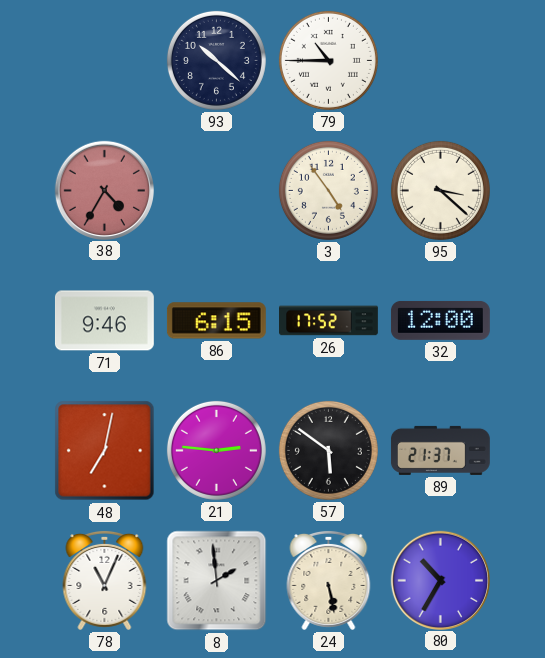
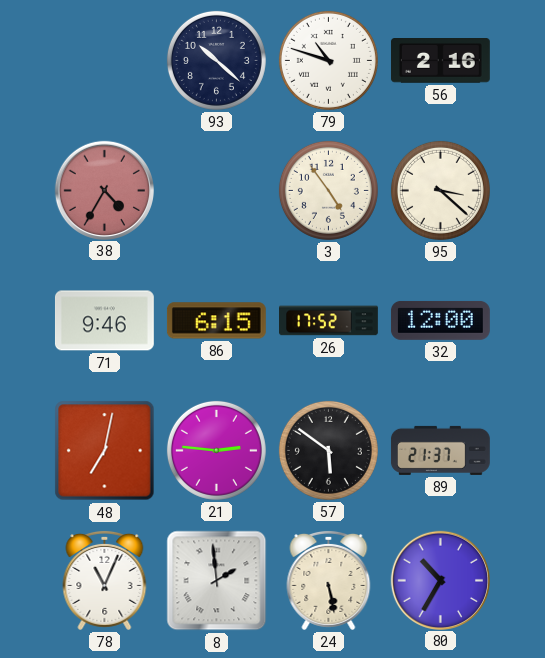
79: 10:45 -> 10:48
56: none -> 2:16
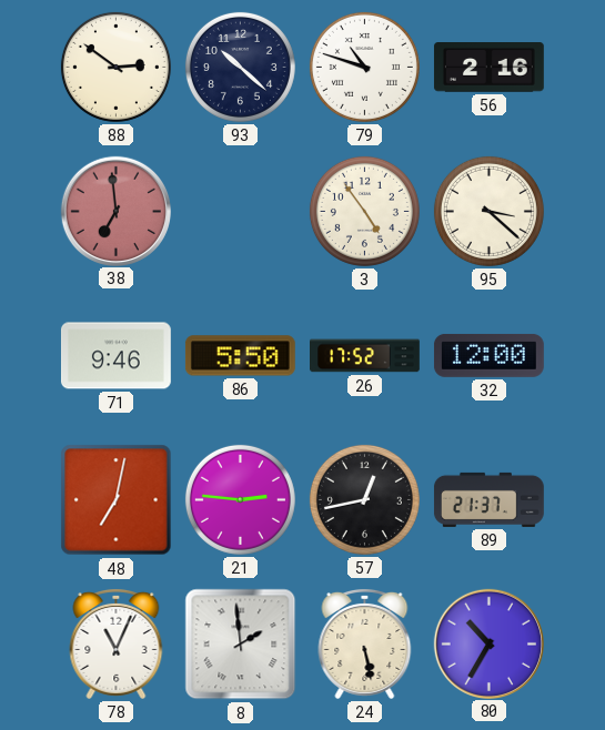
88: none -> 2:51
38: 4:35 -> 6:59
86: 6:15 -> 5:50
57: 5:51 -> 12:43
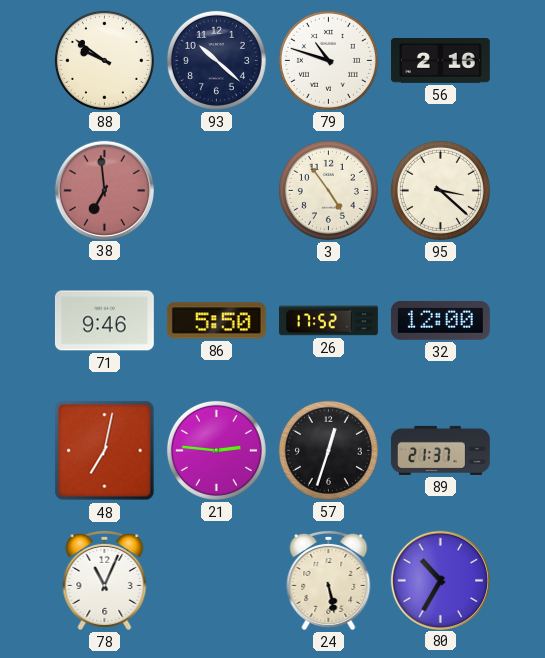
88: 2:51 -> 9:51
57: 12:43 -> 12:33
8: 1:59 -> none
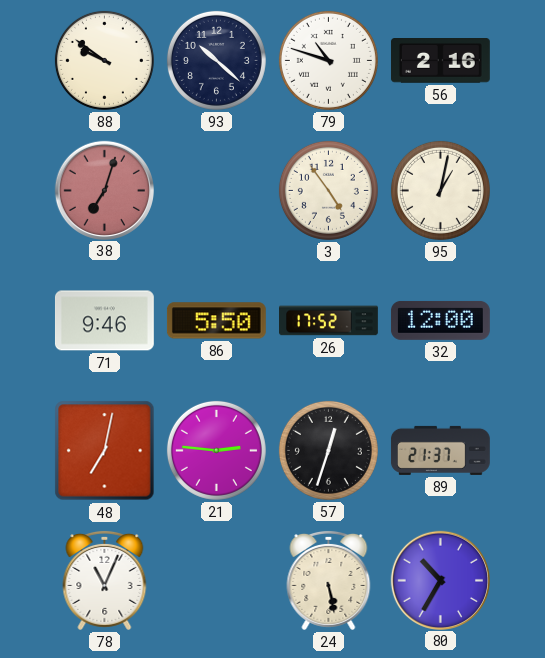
38: 6:59 -> 7:03
95: 3:22 -> 1:02
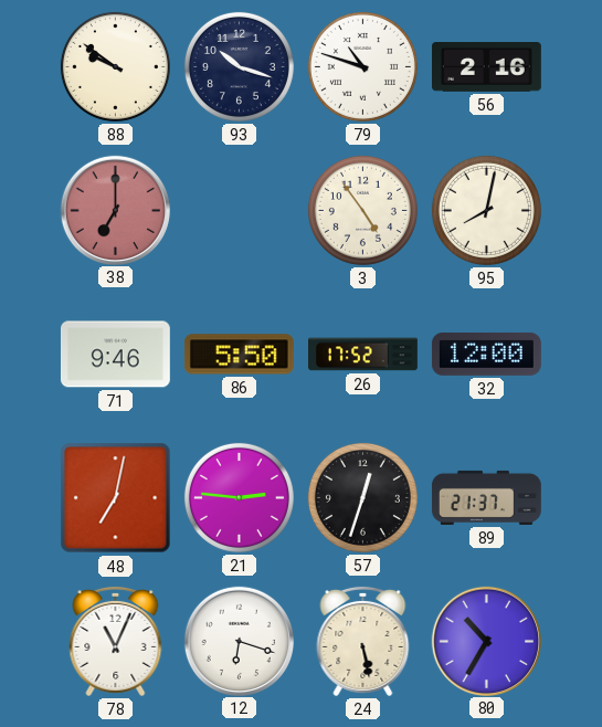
93: 10:22 -> 10:18
38: 7:03 -> 7:00
95: 1:02 -> 8:02
12: none -> 6:18
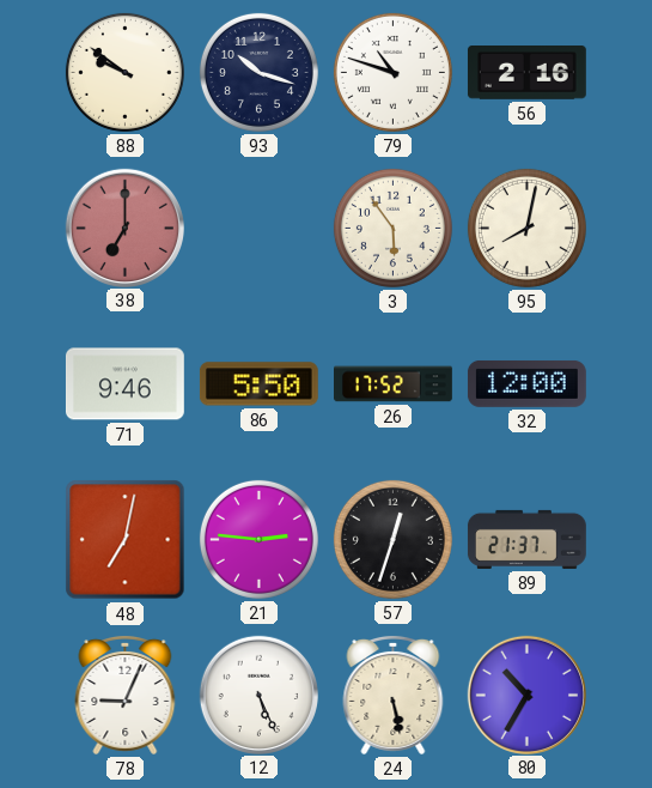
3: 4:54 -> 5:54
78: 11:04 -> 9:04
12: 6:18 -> 5:26
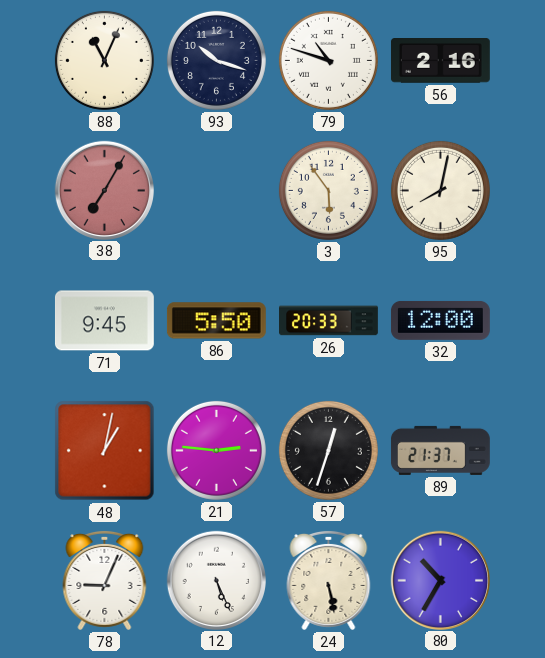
88: 9:51 -> 11:04
38: 7:00 -> 7:05
71: 9:46 -> 9:45
26: 17:52 -> 20:33
48: 7:02 -> 1:02
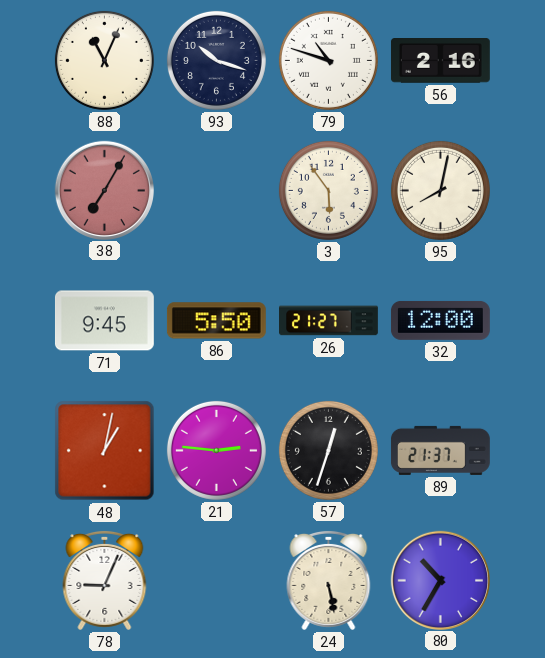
26: 20:33 -> 21:27
12: 5:26 -> none
